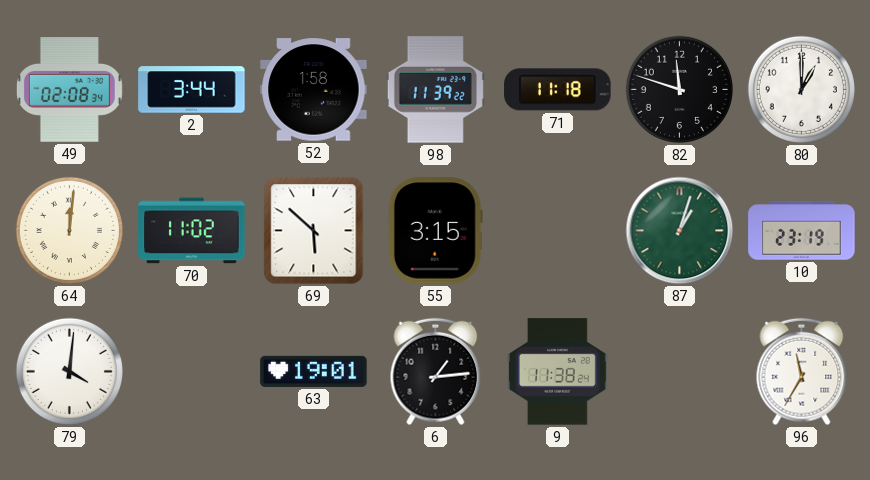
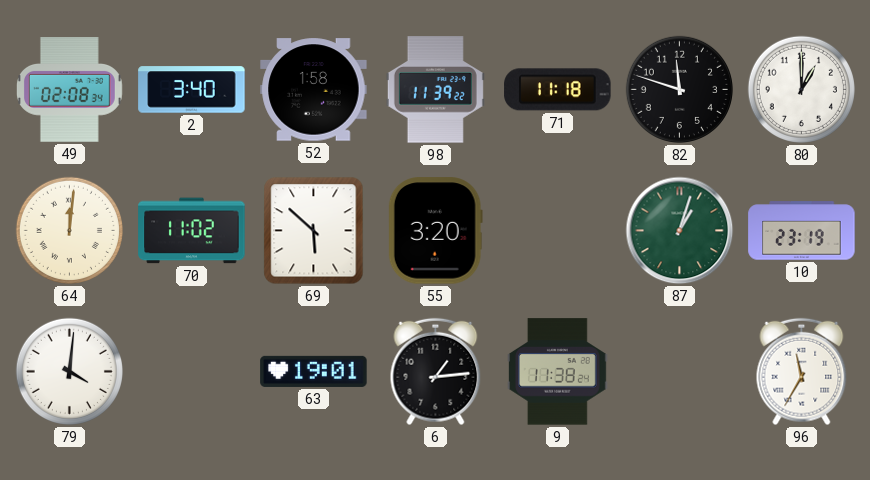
2: 3:44 -> 3:40
55: 3:15 -> 3:20
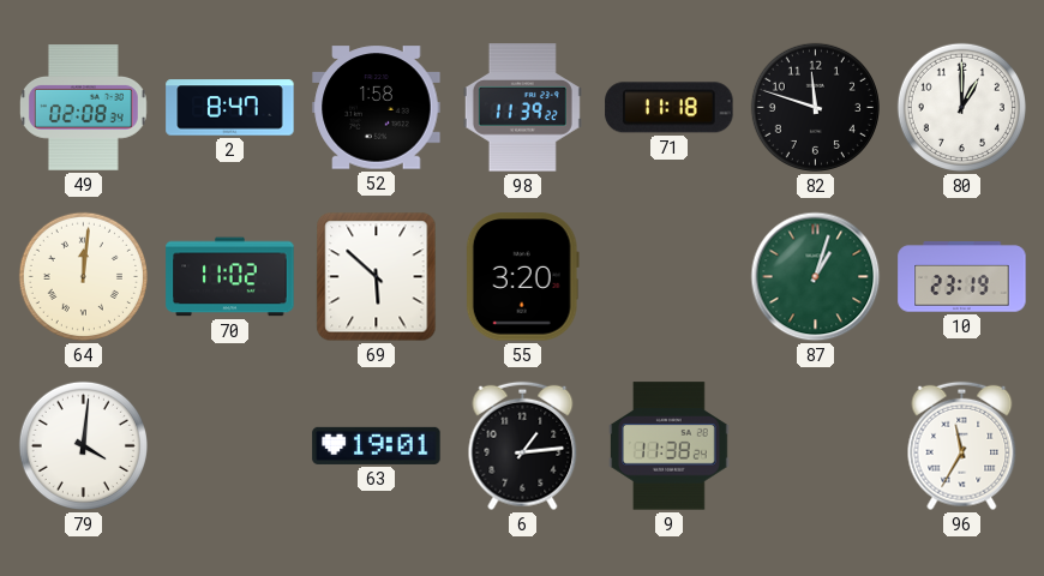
2: 3:40 -> 8:47
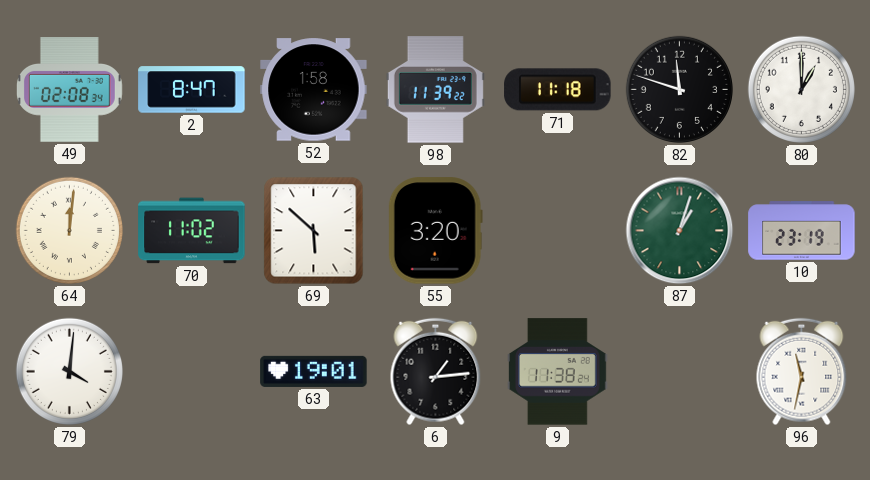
96: 11:35 -> 11:32
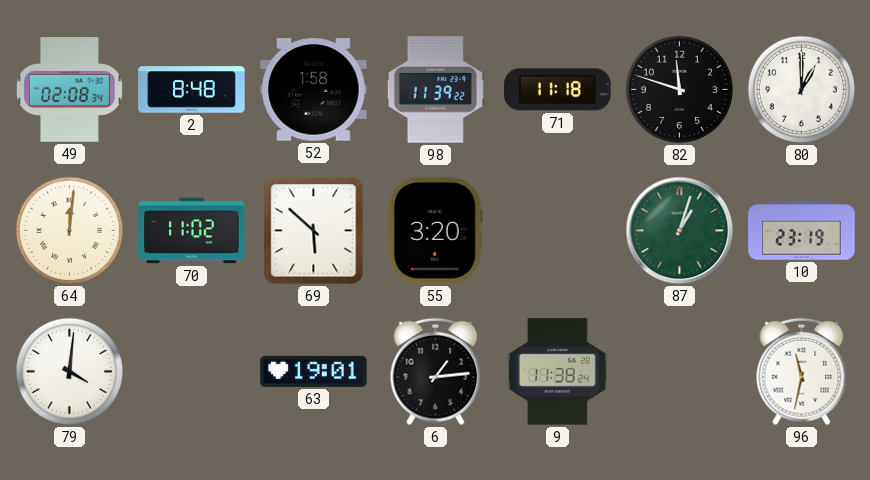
2: 8:47 -> 8:48
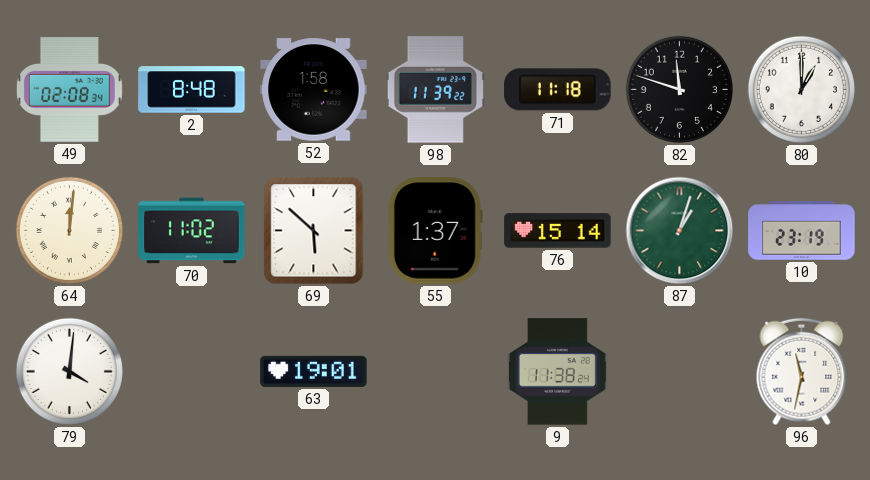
55: 3:20 -> 1:37
76: none -> 15:14
6: 1:14 -> none
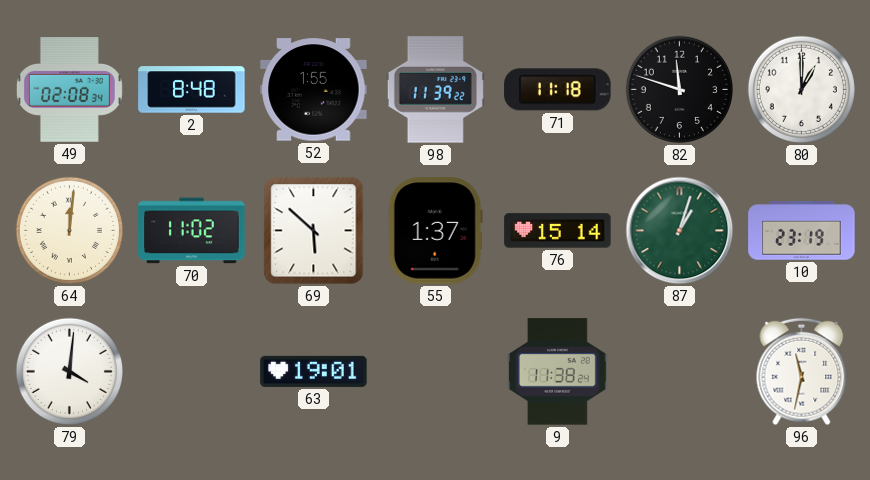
52: 1:58 -> 1:55
